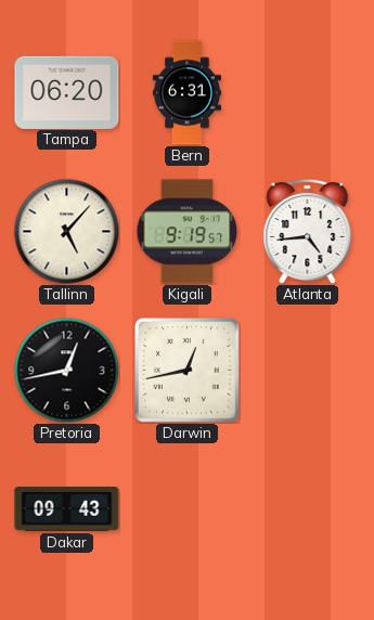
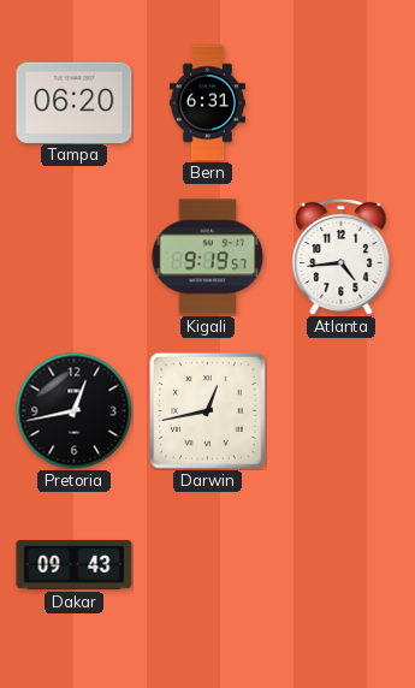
Tallinn: 5:07 -> none
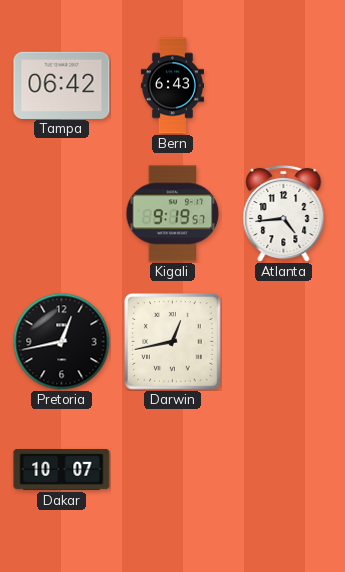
Tampa: 06:20 -> 06:42
Bern: 6:31 -> 6:43
Dakar: 09:43 -> 10:07
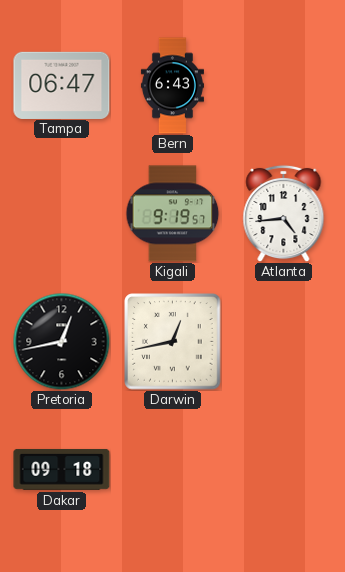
Tampa: 06:42 -> 06:47
Dakar: 10:07 -> 09:18
